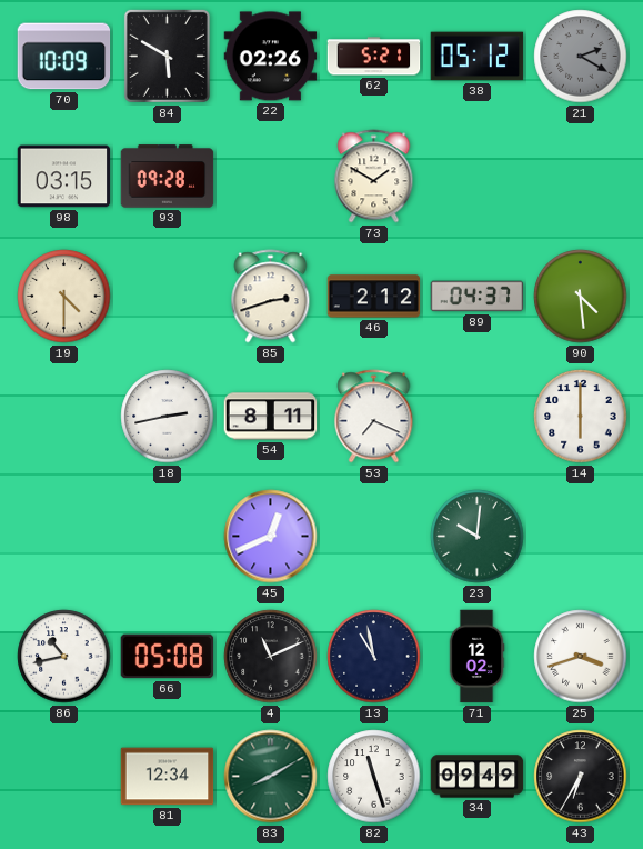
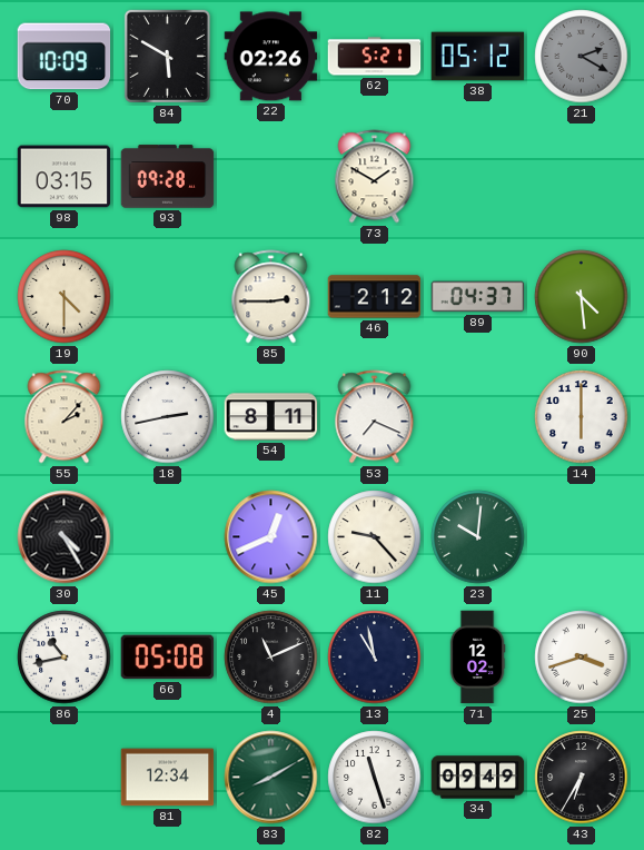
85: 2:42 -> 2:45
55: none -> 2:07
30: none -> 4:25
11: none -> 9:23
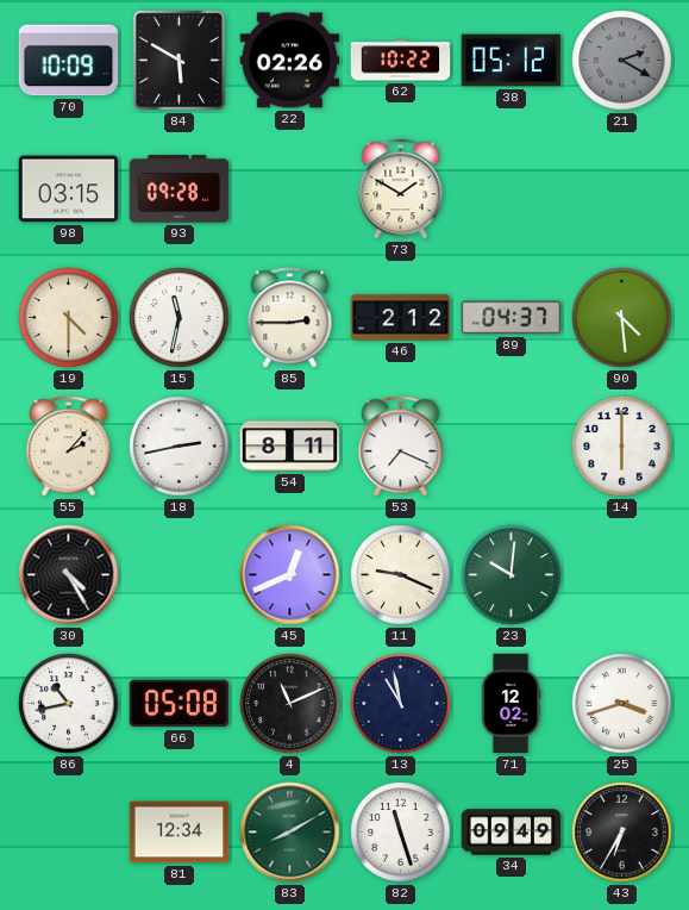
62: 5:21 -> 10:22
15: none -> 11:32
11: 9:23 -> 9:19
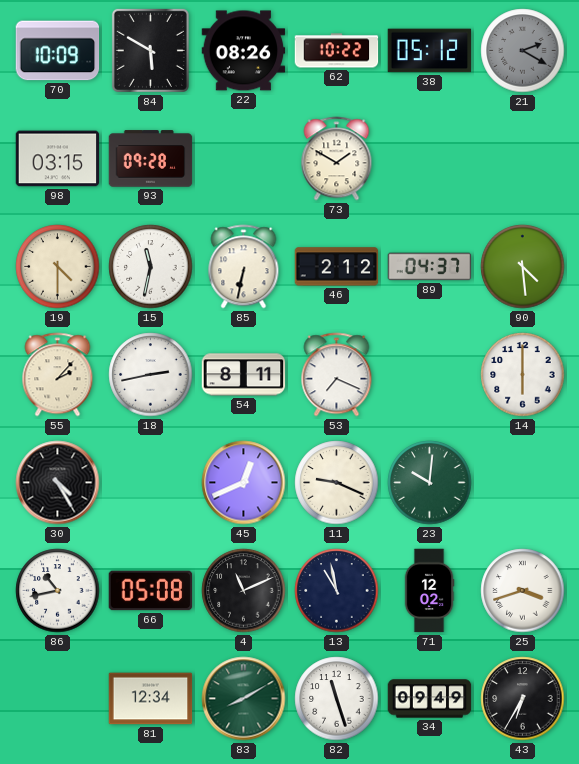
22: 02:26 -> 08:26
85: 2:45 -> 6:32
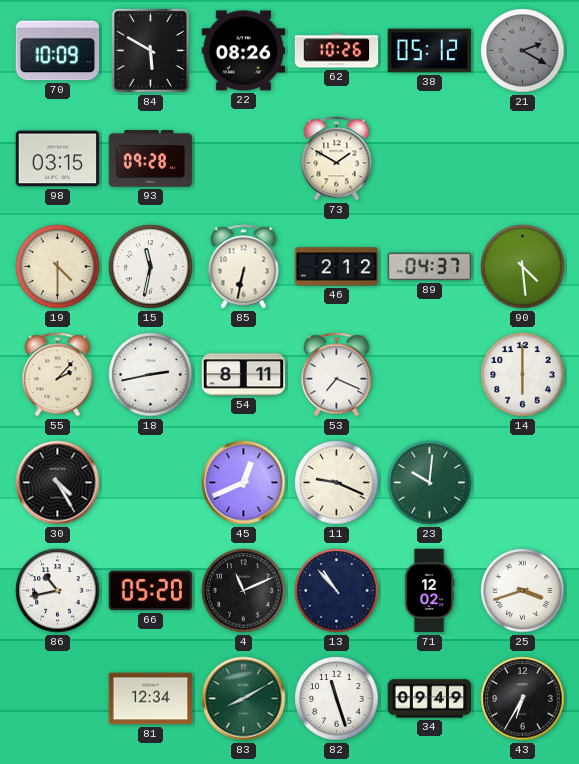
62: 10:22 -> 10:26
66: 05:08 -> 05:20
13: 10:58 -> 10:53
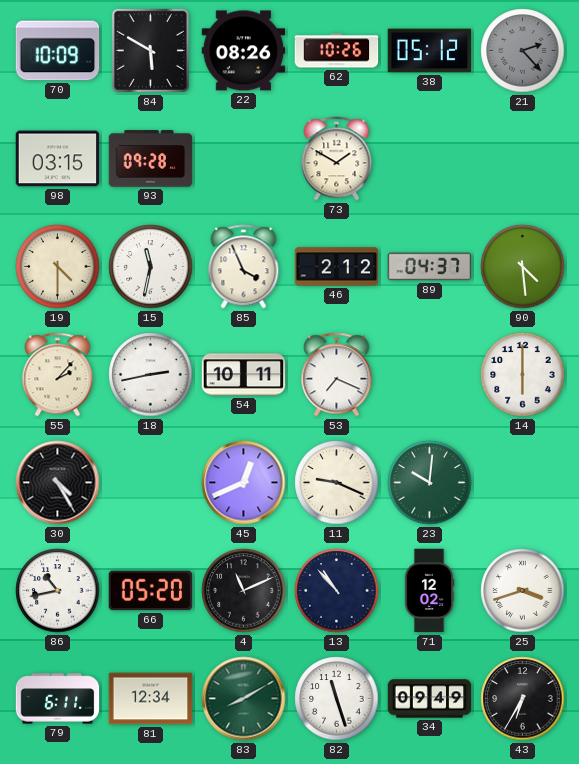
21: 2:20 -> 2:23
85: 6:32 -> 3:56
54: 8:11 -> 10:11
79: none -> 6:11
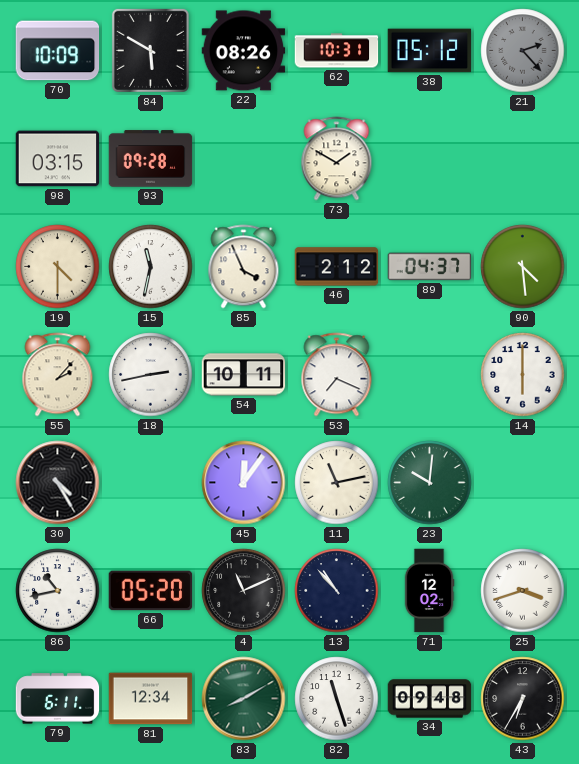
62: 10:26 -> 10:31
45: 12:41 -> 12:06
11: 9:19 -> 11:13
34: 09:49 -> 09:48
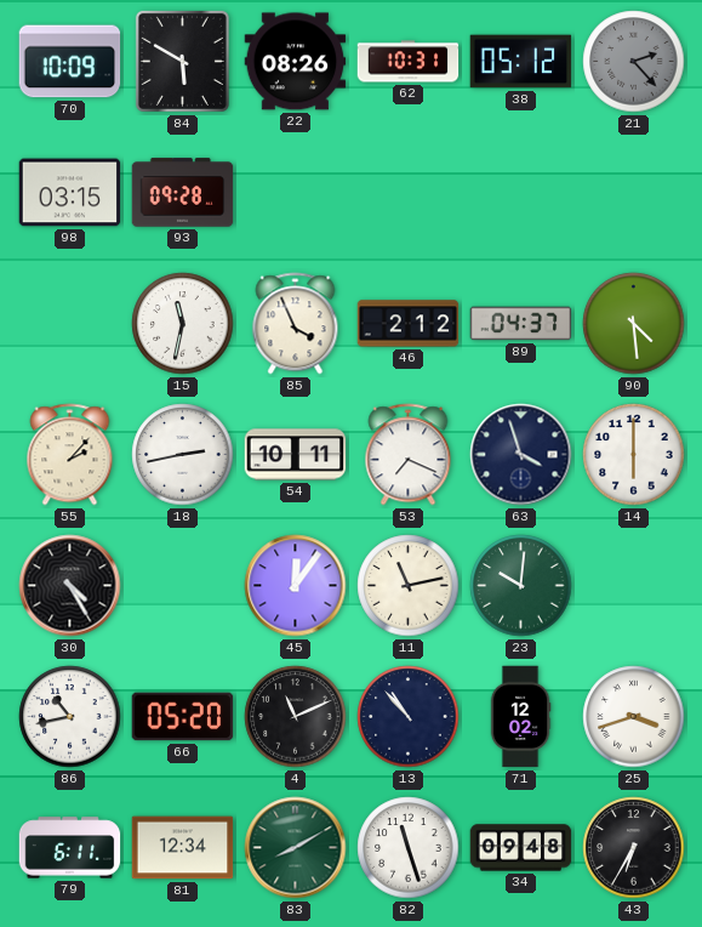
73: 1:50 -> none
19: 4:30 -> none
63: none -> 3:57
